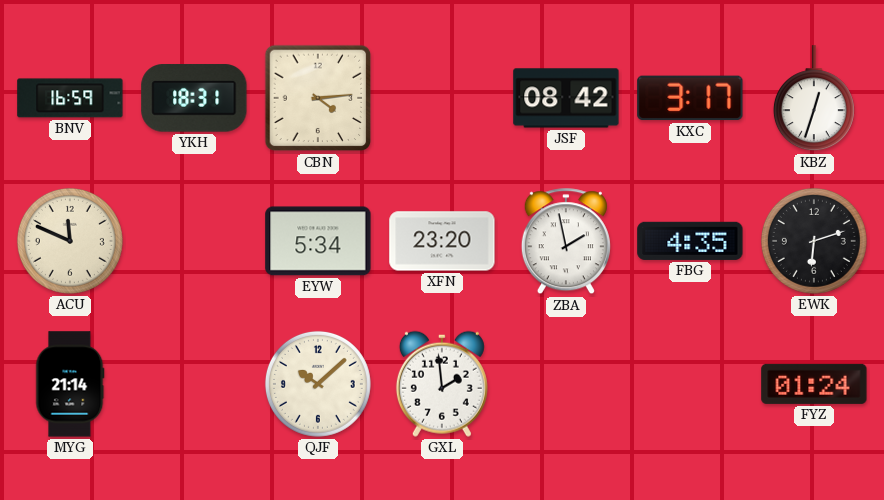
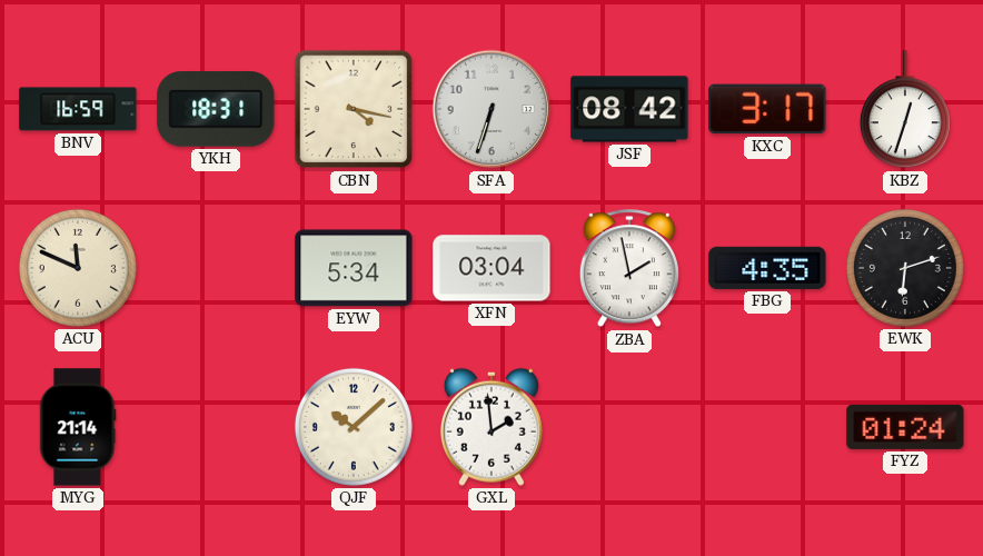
CBN: 4:14 -> 4:17
SFA: none -> 6:33
XFN: 23:20 -> 03:04
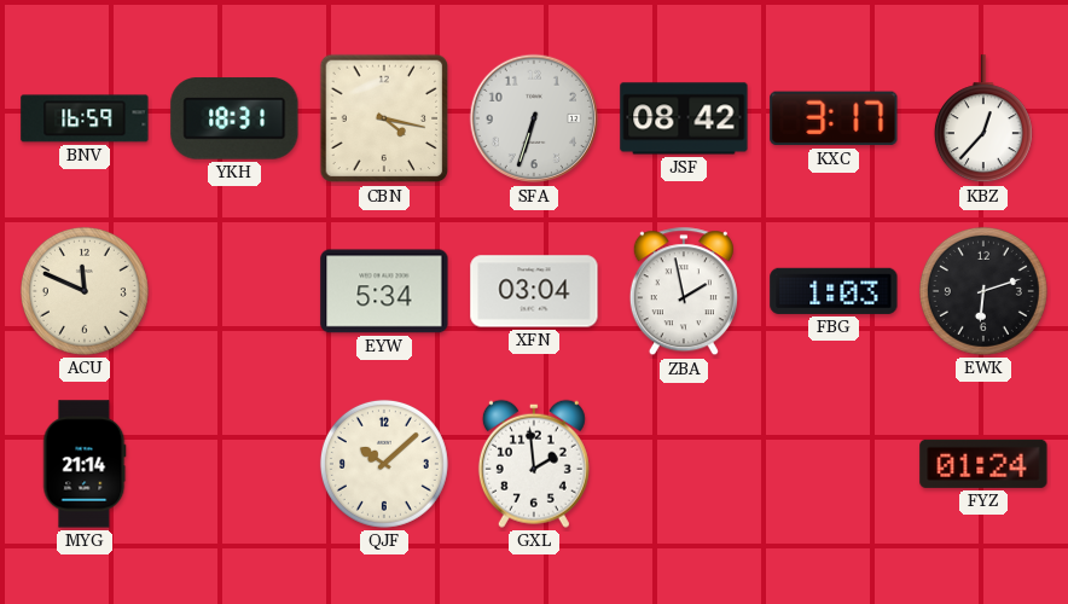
KBZ: 12:33 -> 12:37
FBG: 4:35 -> 1:03
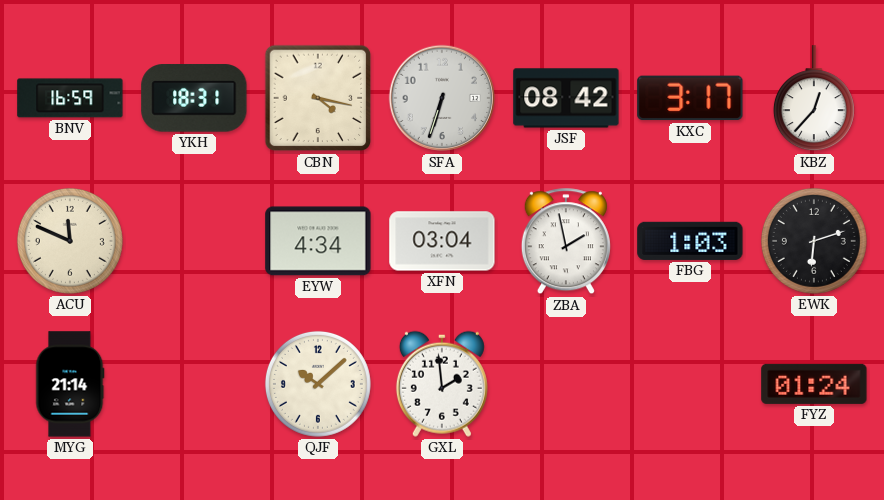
EYW: 5:34 -> 4:34
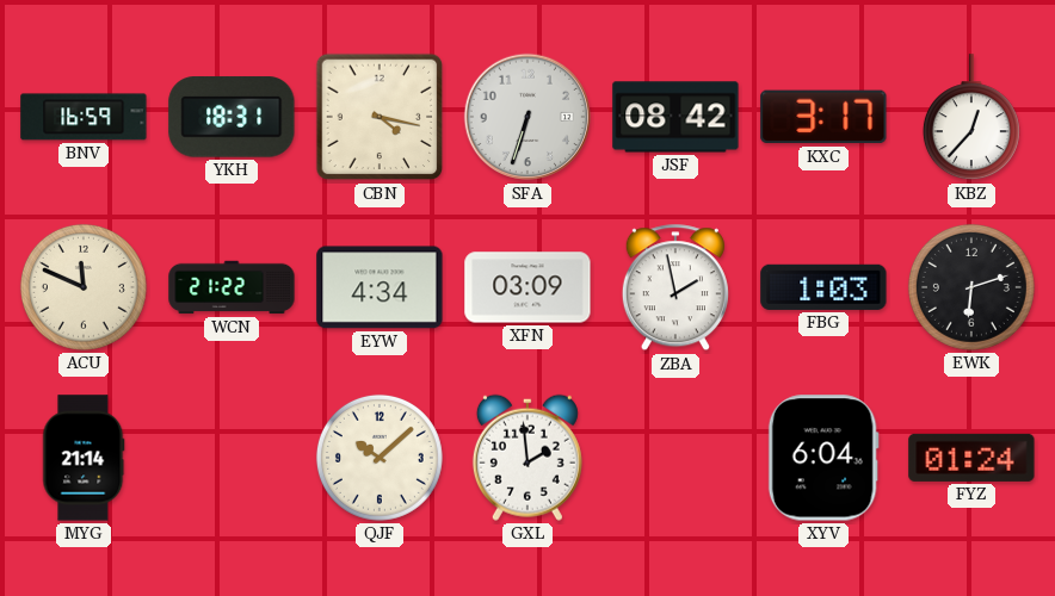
WCN: none -> 21:22
XFN: 03:04 -> 03:09
XYV: none -> 6:04
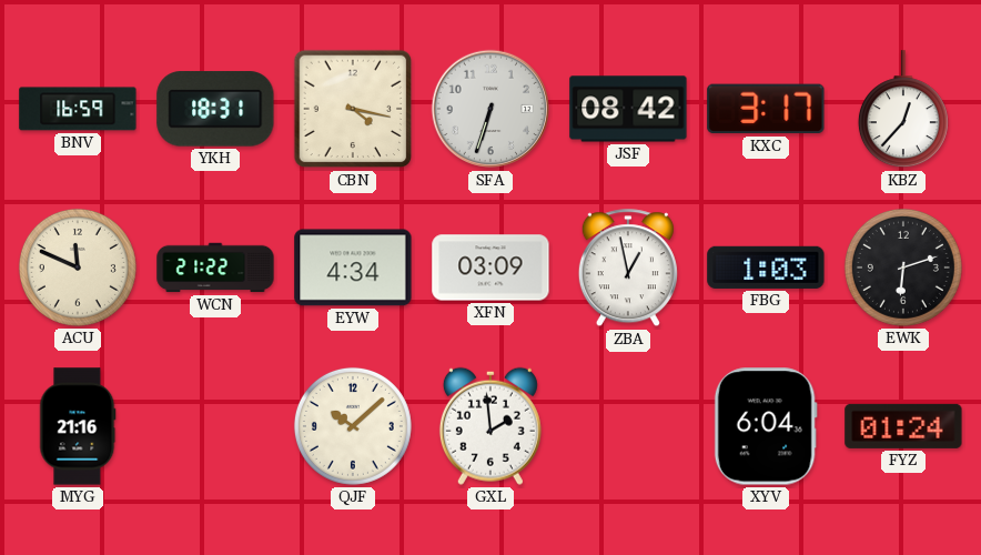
ZBA: 1:58 -> 12:58
MYG: 21:14 -> 21:16
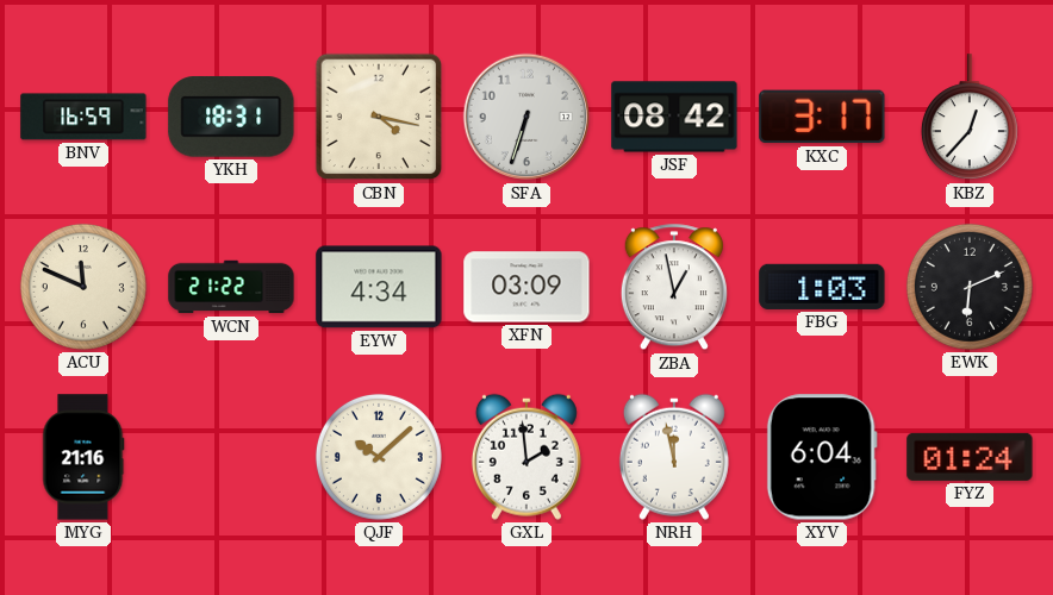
EWK: 6:12 -> 6:11
NRH: none -> 11:58
